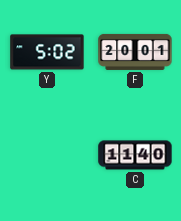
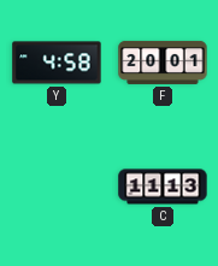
Y: 5:02 -> 4:58
C: 11:40 -> 11:13
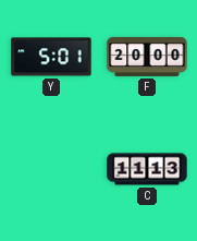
Y: 4:58 -> 5:01
F: 20:01 -> 20:00
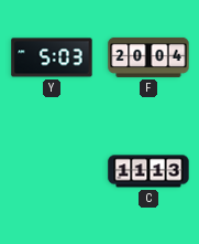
Y: 5:01 -> 5:03
F: 20:00 -> 20:04
